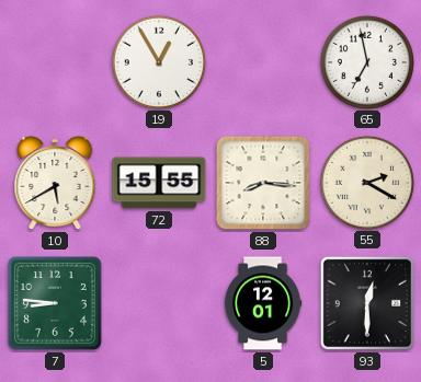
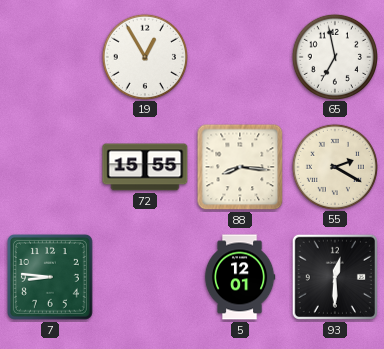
10: 5:40 -> none
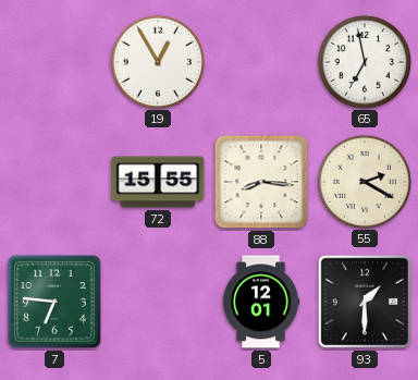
7: 8:46 -> 6:46
93: 12:30 -> 1:30
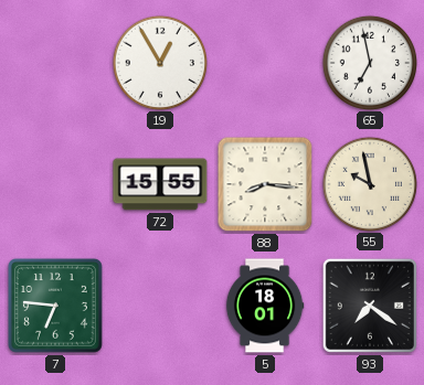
55: 2:20 -> 9:58
5: 12:01 -> 18:01
93: 1:30 -> 7:21
